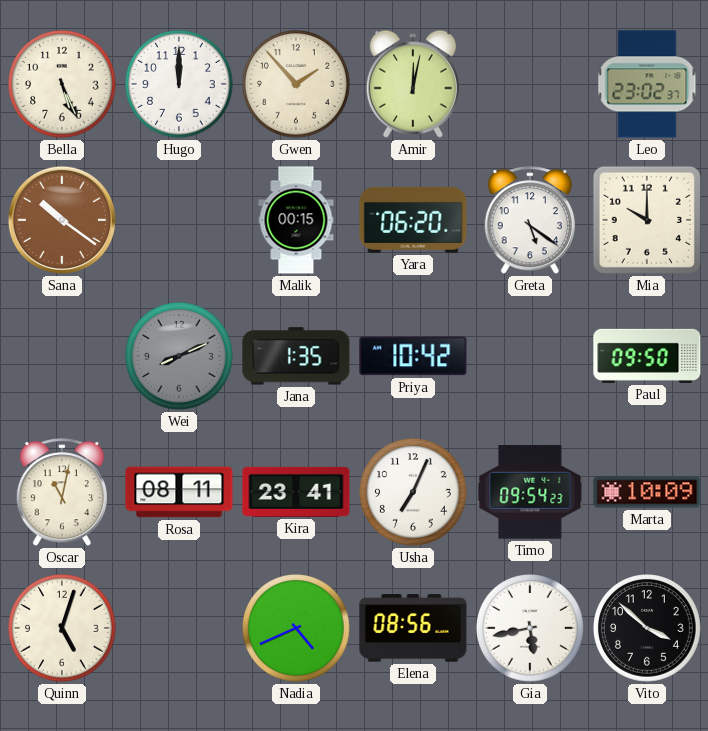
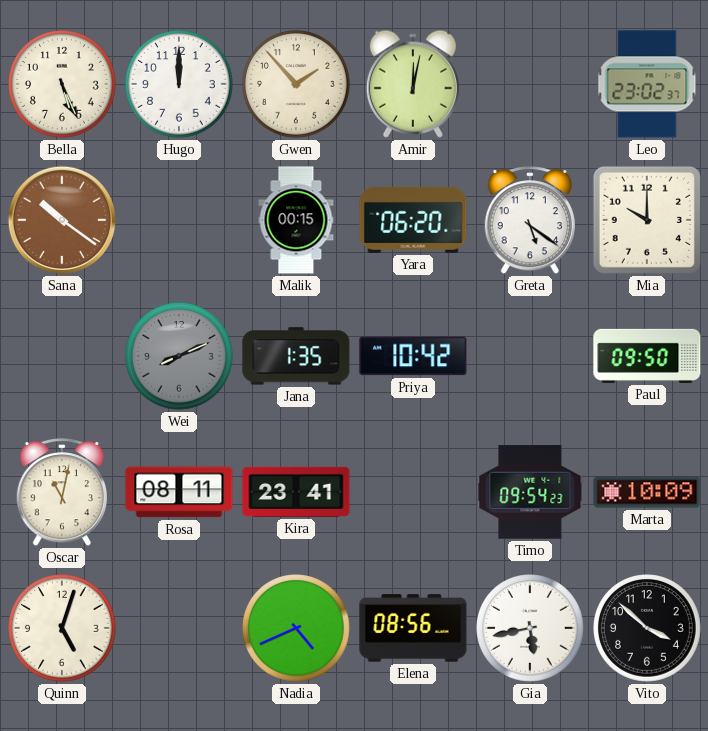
Usha: 7:04 -> none
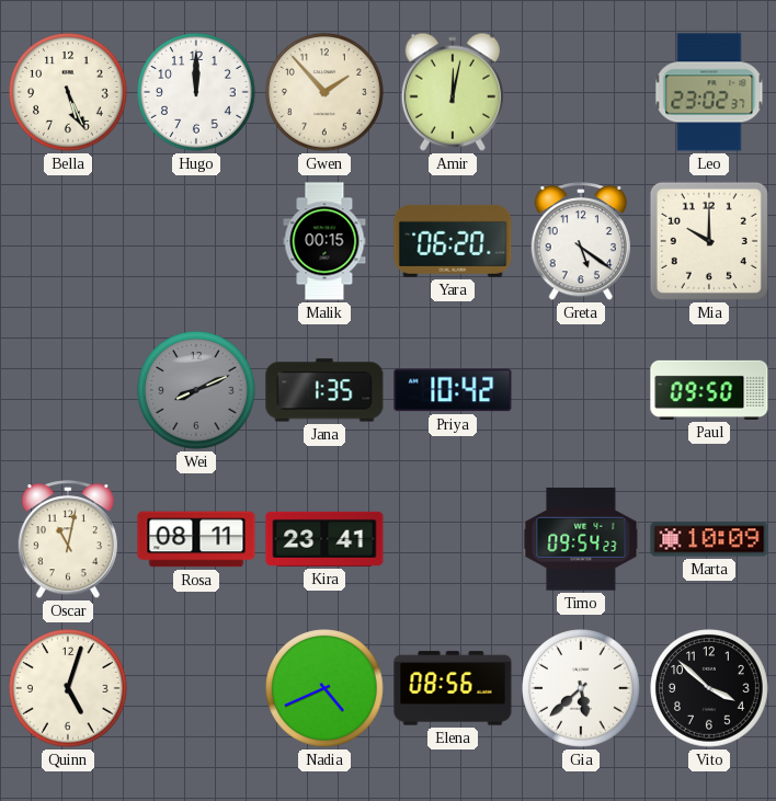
Sana: 10:21 -> none
Gia: 5:43 -> 5:38
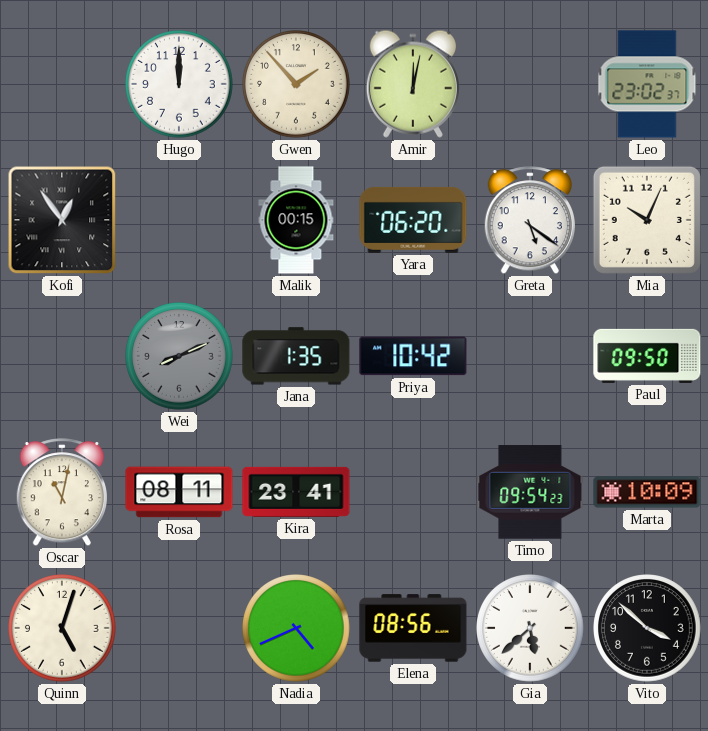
Bella: 5:26 -> none
Kofi: none -> 12:54
Mia: 10:00 -> 10:04
